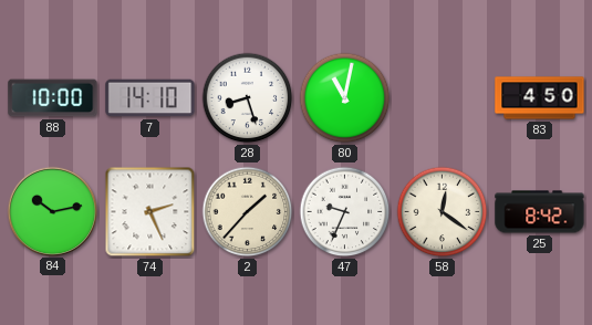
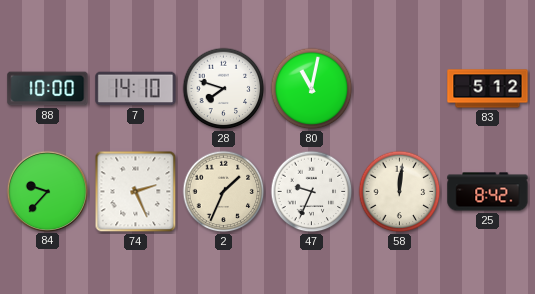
28: 8:27 -> 7:48
83: 4:50 -> 5:12
84: 10:13 -> 9:37
2: 1:37 -> 1:34
58: 12:21 -> 12:01
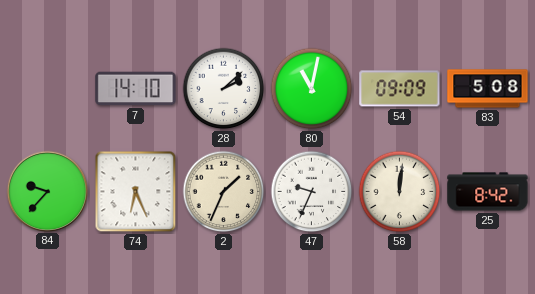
88: 10:00 -> none
28: 7:48 -> 2:08
54: none -> 09:09
83: 5:12 -> 5:08
74: 2:26 -> 6:26
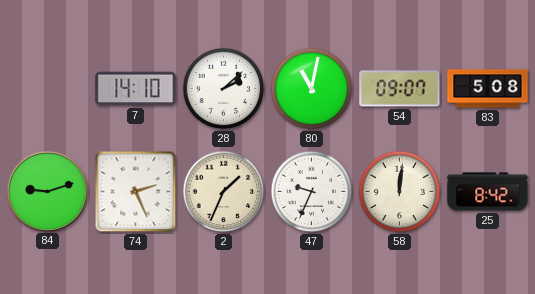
54: 09:09 -> 09:07
84: 9:37 -> 9:12
74: 6:26 -> 2:26
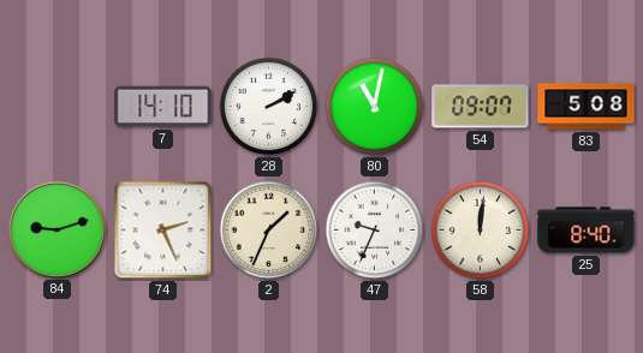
28: 2:08 -> 2:10
25: 8:42 -> 8:40
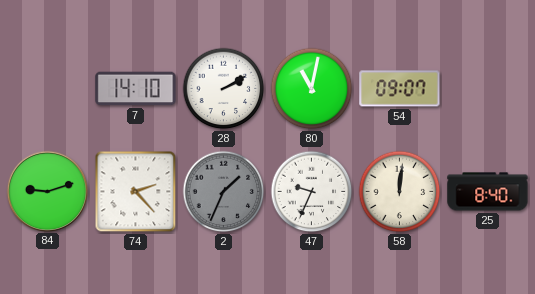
83: 5:08 -> none
74: 2:26 -> 2:23
2 dial: cream -> grey
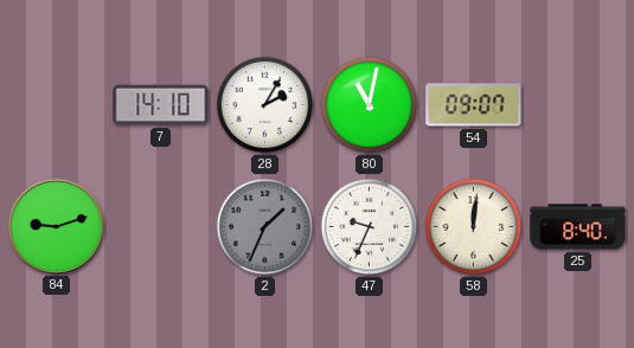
28: 2:10 -> 2:05
74: 2:23 -> none
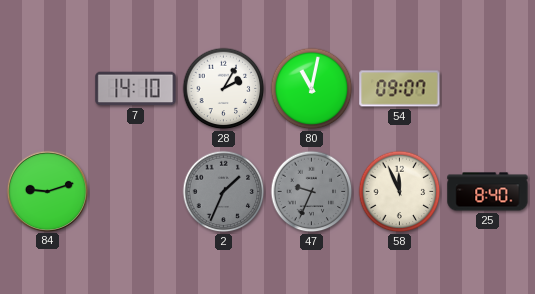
47 dial: white -> grey
58: 12:01 -> 11:56
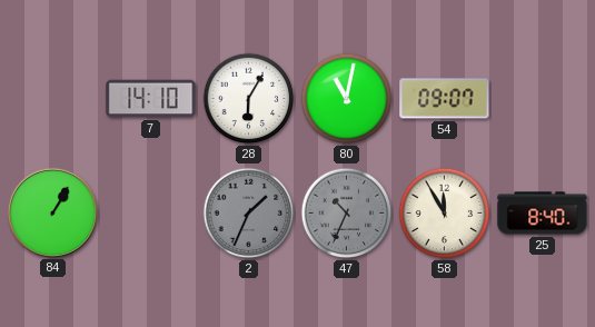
28: 2:05 -> 6:05
84: 9:12 -> 1:05
47: 9:34 -> 10:34
58: 11:56 -> 11:55
